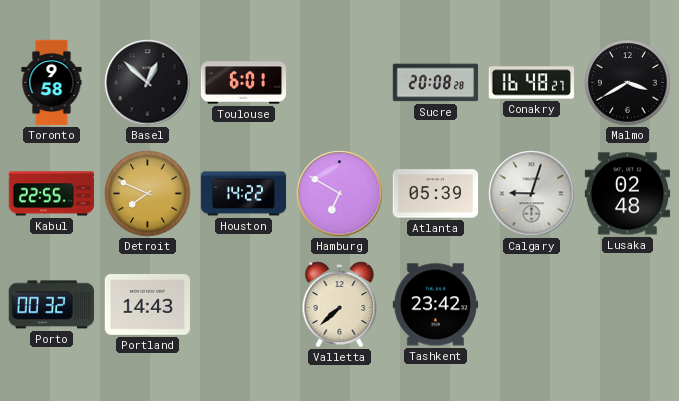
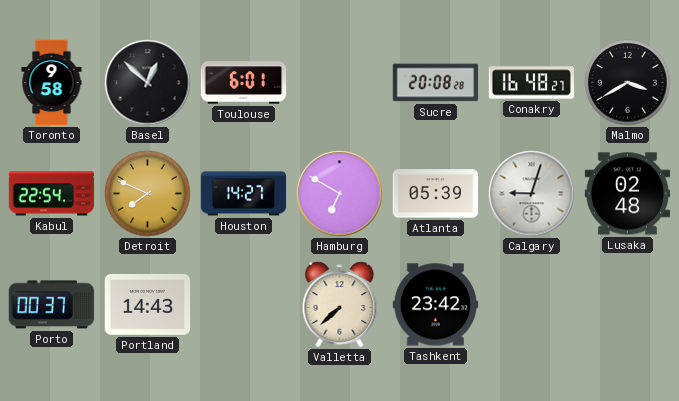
Kabul: 22:55 -> 22:54
Houston: 14:22 -> 14:27
Porto: 00:32 -> 00:37
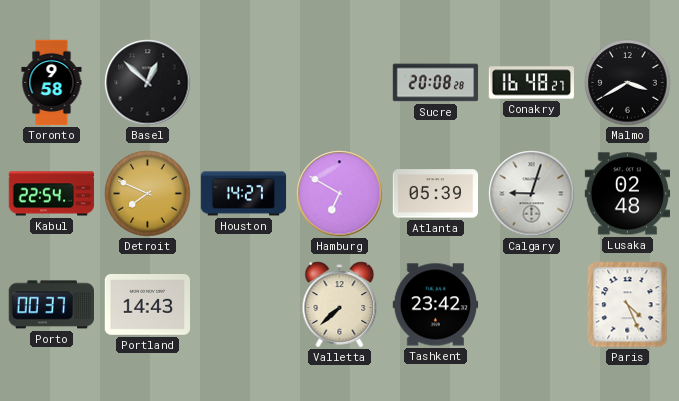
Toulouse: 6:01 -> none
Paris: none -> 4:26
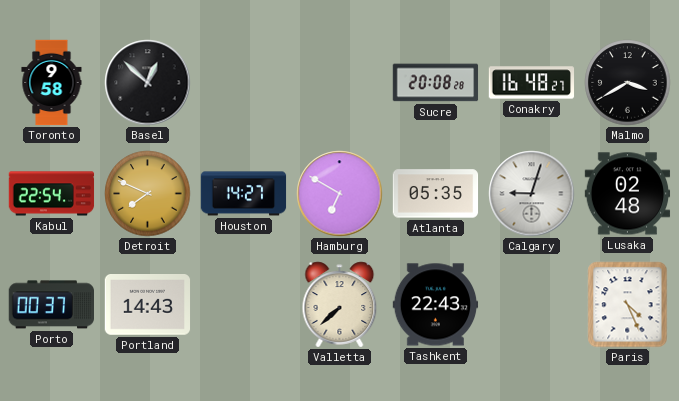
Atlanta: 05:39 -> 05:35
Tashkent: 23:42 -> 22:43
